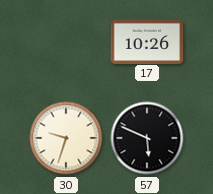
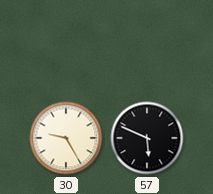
17: 10:26 -> none
30: 9:33 -> 9:25
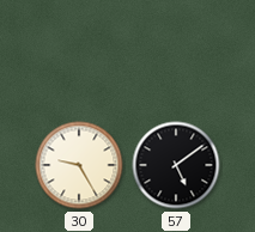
57: 5:49 -> 5:09
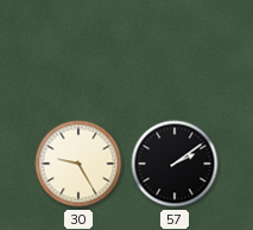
57: 5:09 -> 2:09
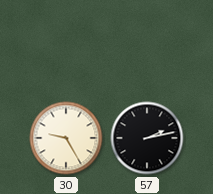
57: 2:09 -> 2:13
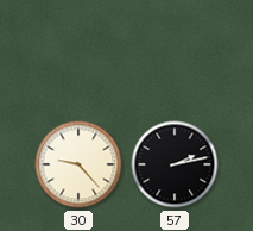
30: 9:25 -> 9:23
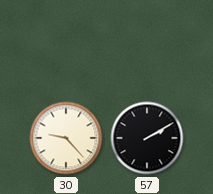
57: 2:13 -> 2:10
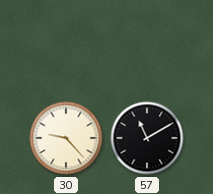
57: 2:10 -> 11:10
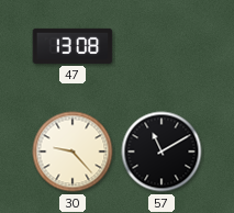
47: none -> 13:08
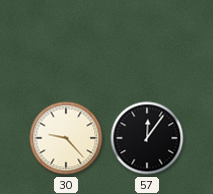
47: 13:08 -> none
57: 11:10 -> 12:06
